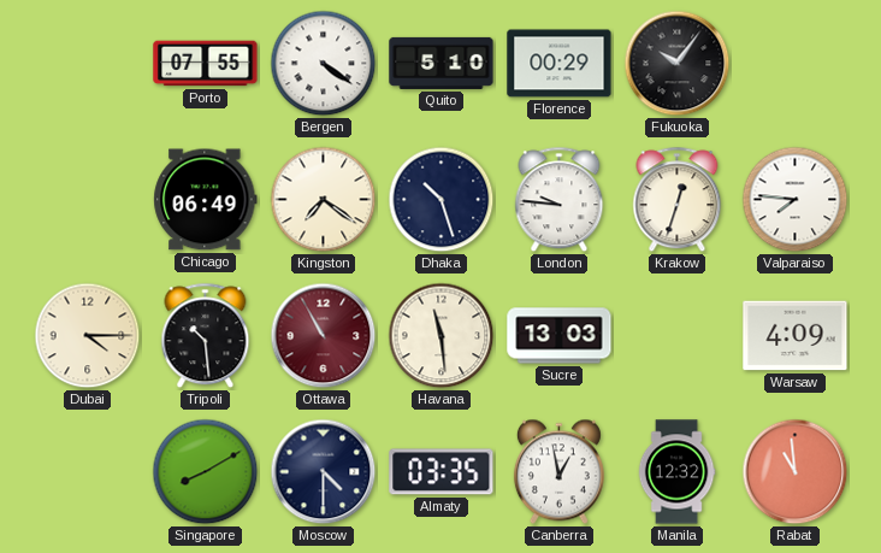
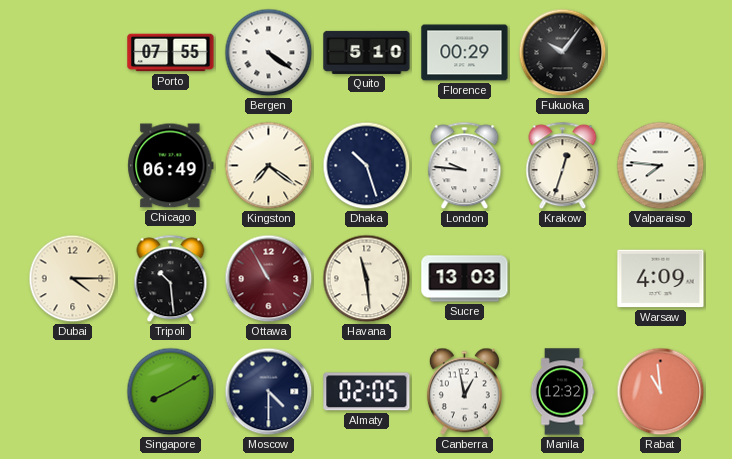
Almaty: 03:35 -> 02:05
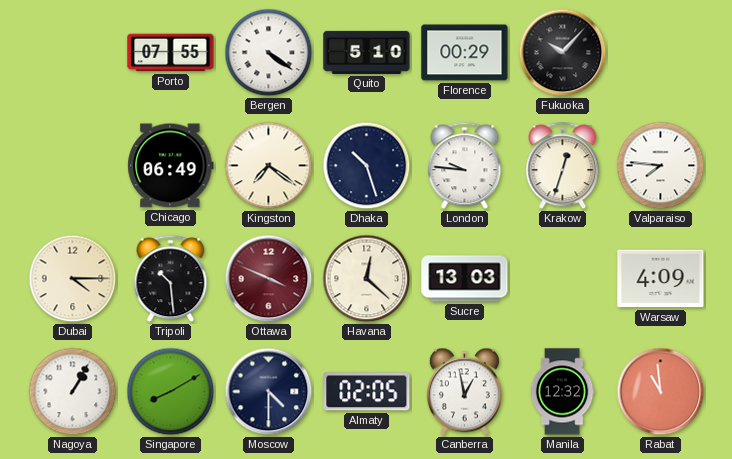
Fukuoka: 10:06 -> 10:07
Ottawa: 10:55 -> 3:49
Havana: 11:29 -> 12:22
Nagoya: none -> 1:05
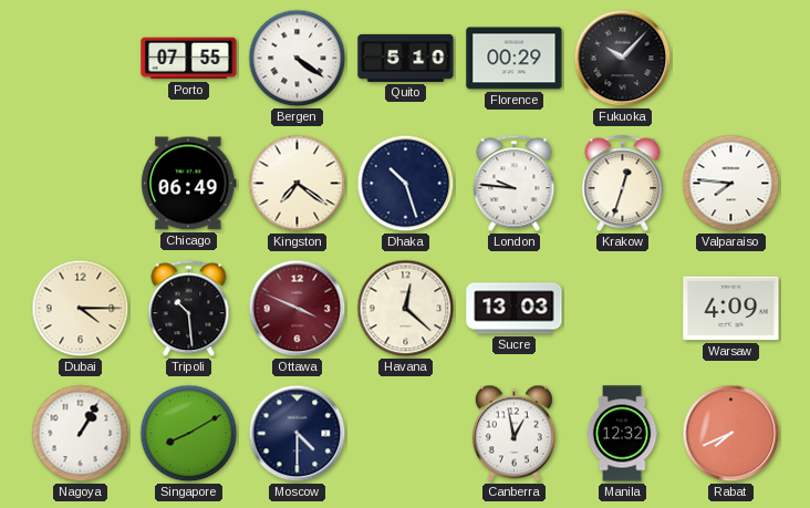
Almaty: 02:05 -> none
Rabat: 10:59 -> 7:41
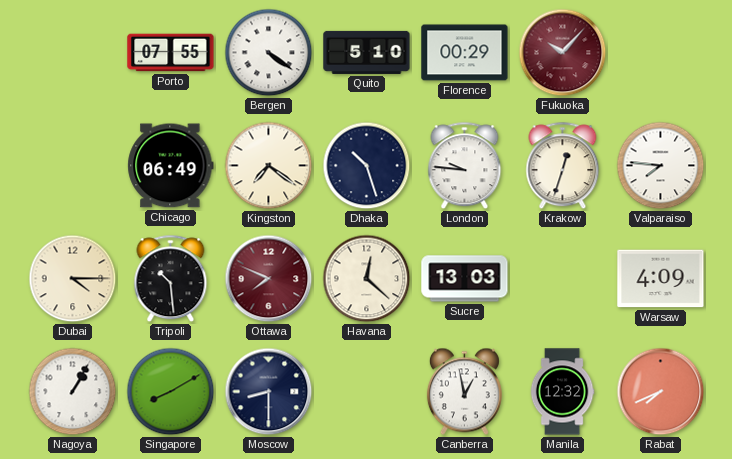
Fukuoka dial: black -> burgundy
Ottawa: 3:49 -> 7:49
Moscow: 4:30 -> 8:30
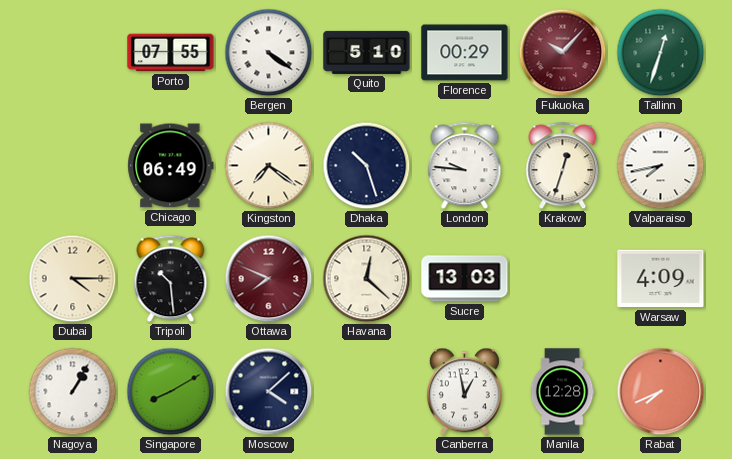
Tallinn: none -> 12:33
Valparaiso: 7:46 -> 7:43
Moscow: 8:30 -> 4:08
Manila: 12:32 -> 12:28
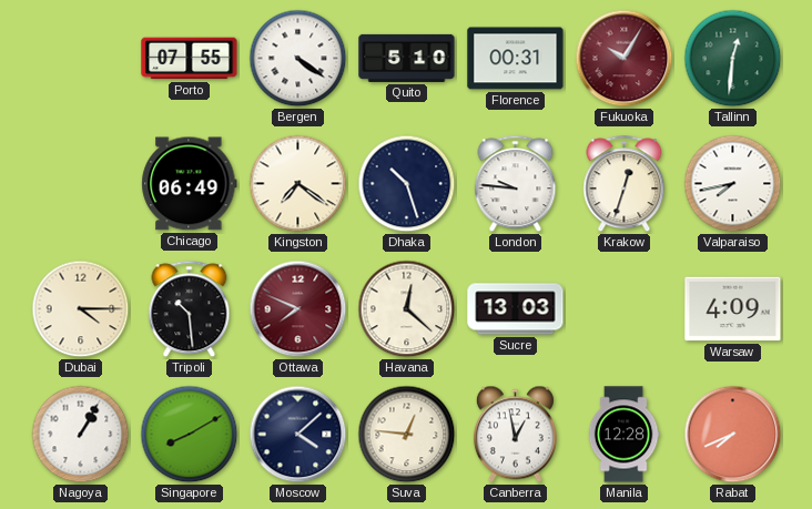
Florence: 00:29 -> 00:31
Fukuoka: 10:07 -> 10:05
Tallinn: 12:33 -> 12:31
Suva: none -> 12:46
